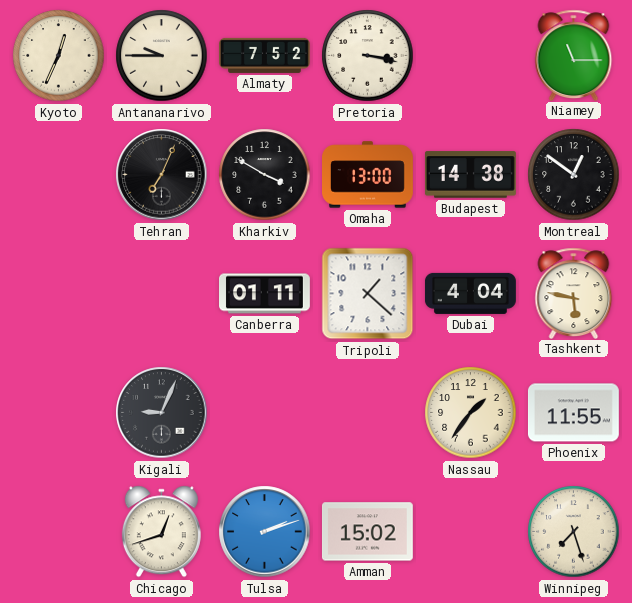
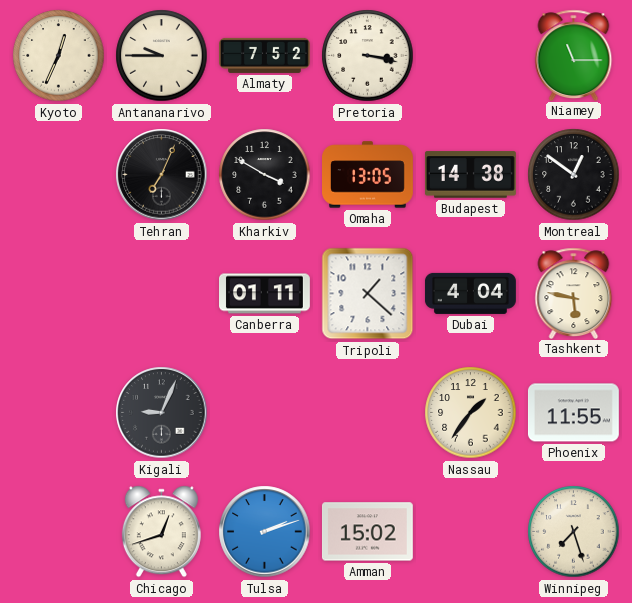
Omaha: 13:00 -> 13:05
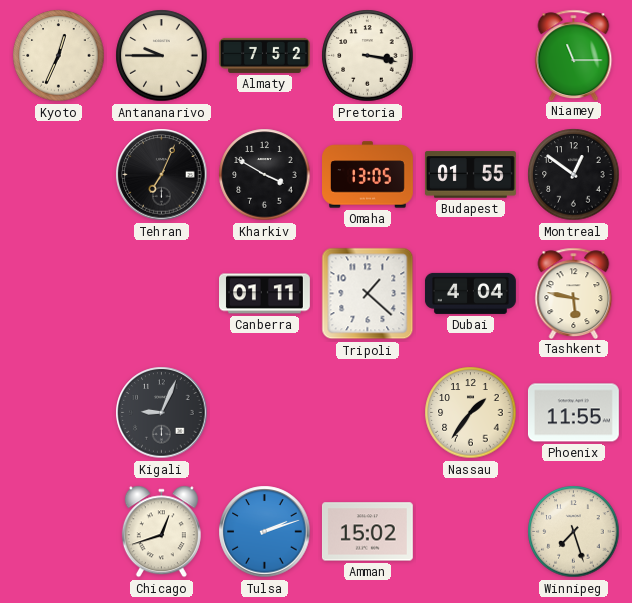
Budapest: 14:38 -> 01:55
